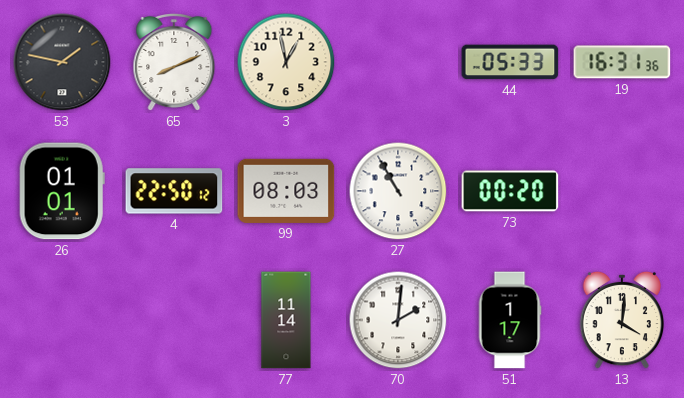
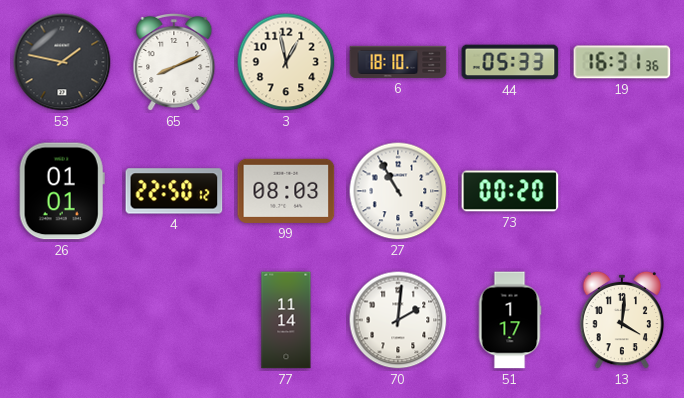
6: none -> 18:10
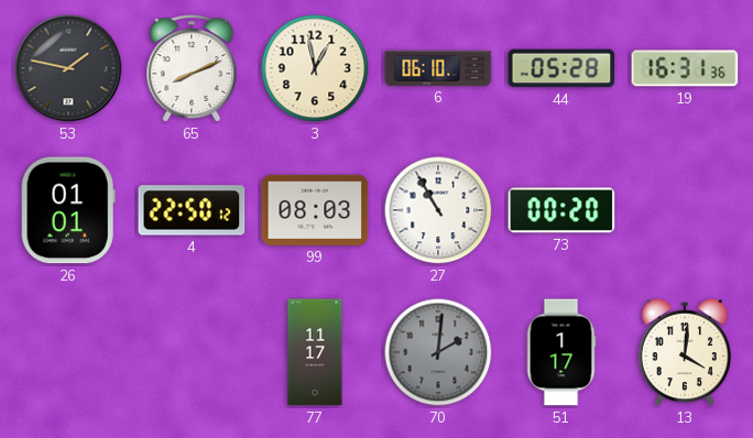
6: 18:10 -> 06:10
44: 05:33 -> 05:28
77: 11:14 -> 11:17
70 dial: white -> grey
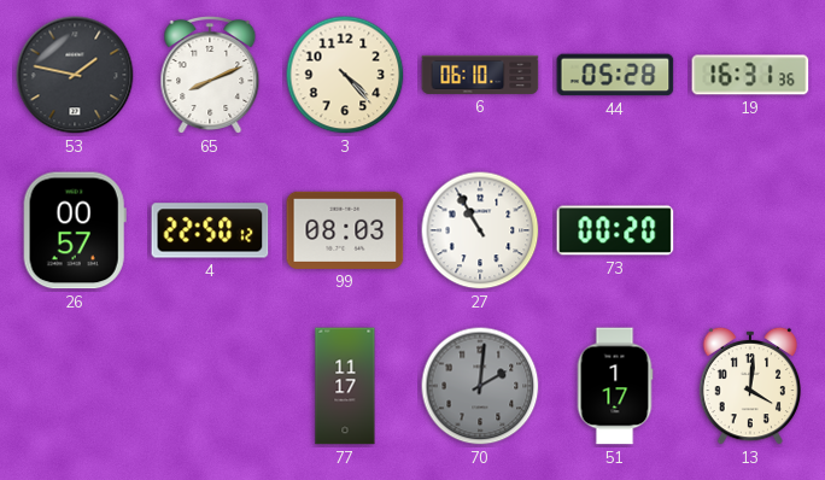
3: 12:58 -> 4:23
26: 01:01 -> 00:57
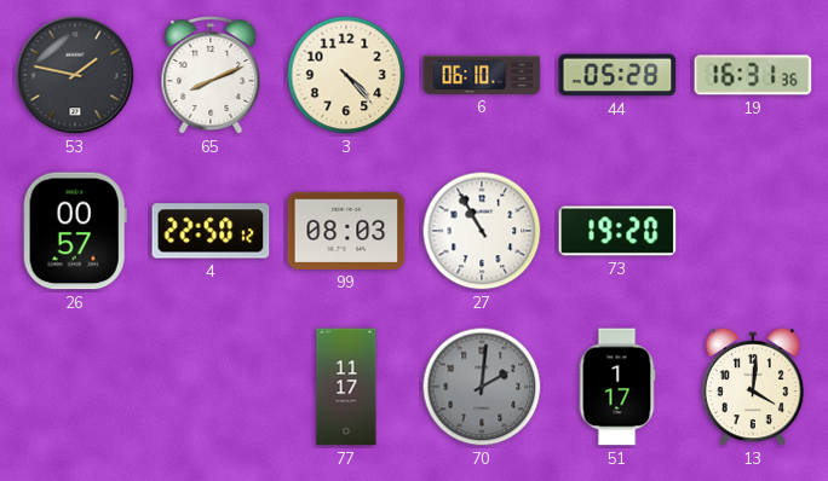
73: 00:20 -> 19:20
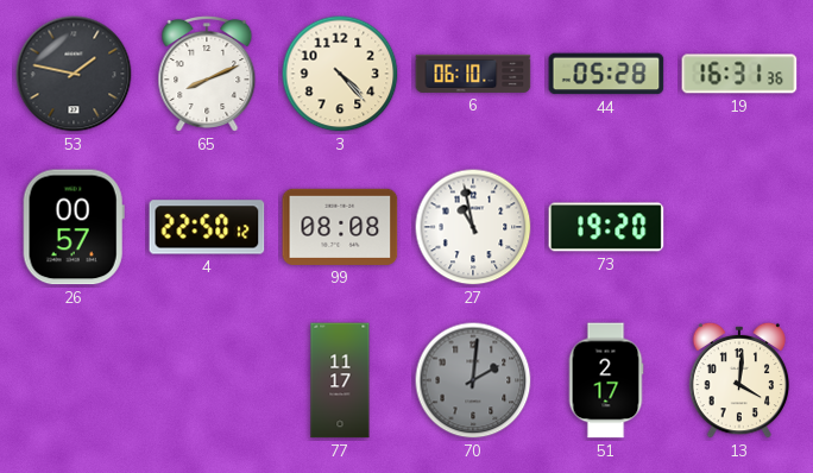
99: 08:03 -> 08:08
27: 10:55 -> 10:58
51: 1:17 -> 2:17
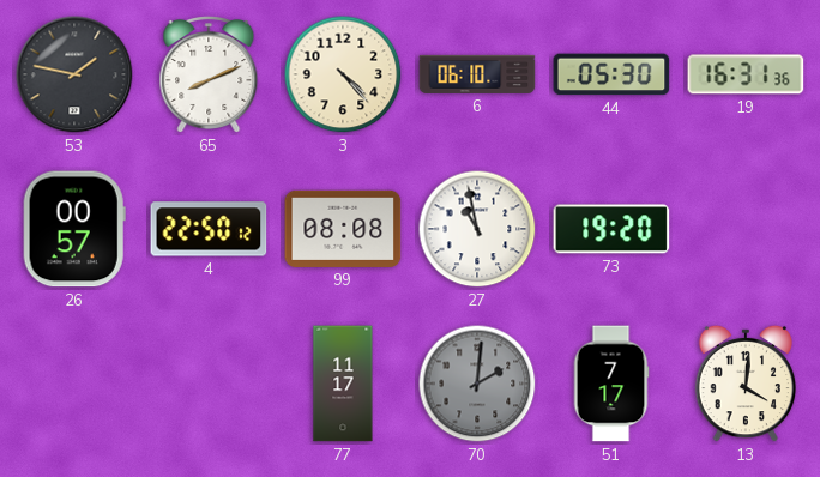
44: 05:28 -> 05:30
51: 2:17 -> 7:17
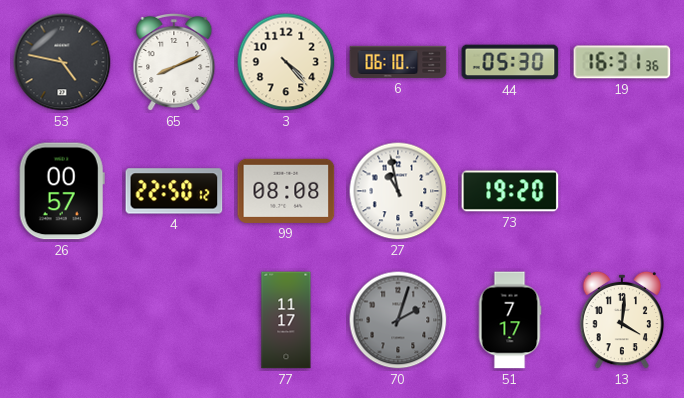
53: 1:47 -> 4:47
70: 2:01 -> 2:03
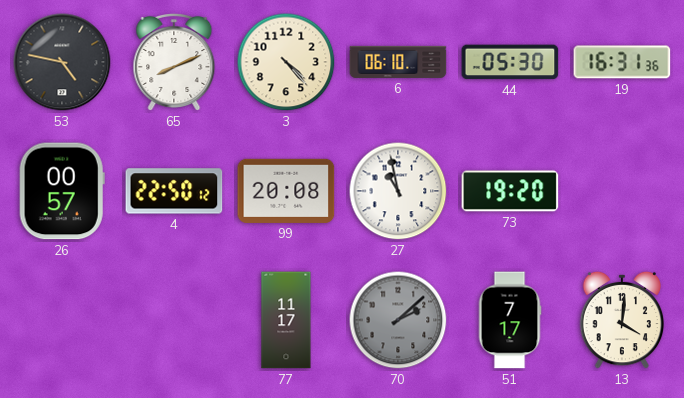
99: 08:08 -> 20:08
70: 2:03 -> 2:08
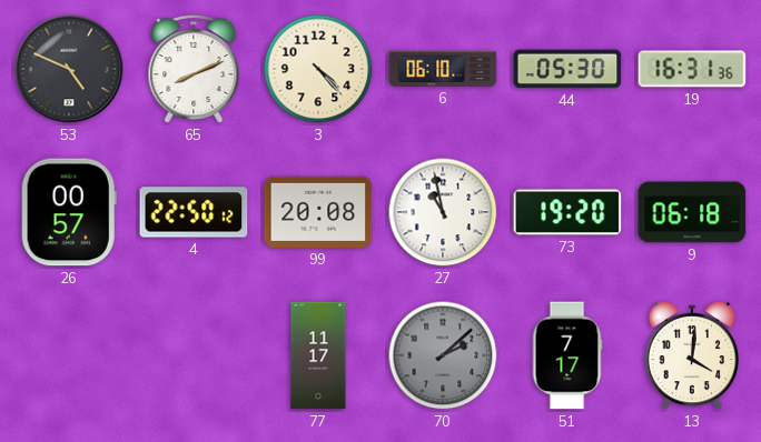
53: 4:47 -> 4:49
9: none -> 06:18
